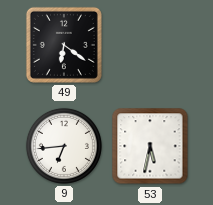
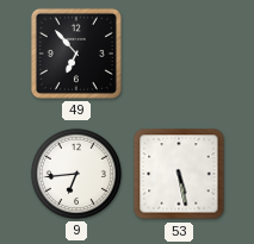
49: 6:21 -> 6:53
53: 5:32 -> 5:28
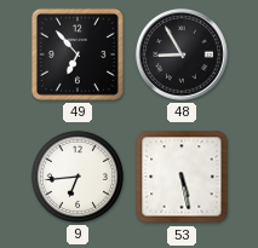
48: none -> 8:55
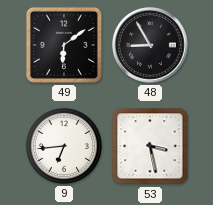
49: 6:53 -> 6:09
53: 5:28 -> 3:28
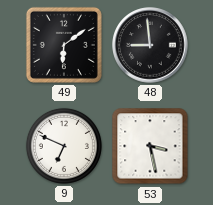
48: 8:55 -> 8:59
9: 6:44 -> 6:49
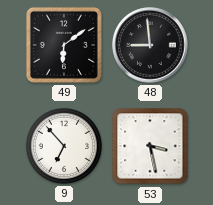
9: 6:49 -> 6:53
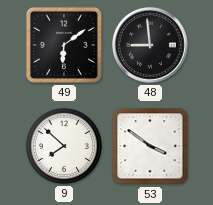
9: 6:53 -> 7:52
53: 3:28 -> 3:51
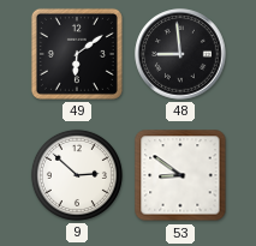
9: 7:52 -> 2:52
53: 3:51 -> 8:51
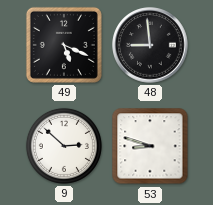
49: 6:09 -> 5:19
53: 8:51 -> 8:48
